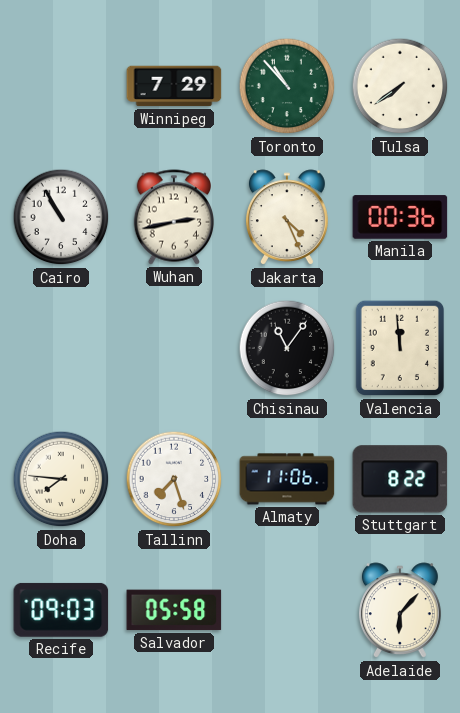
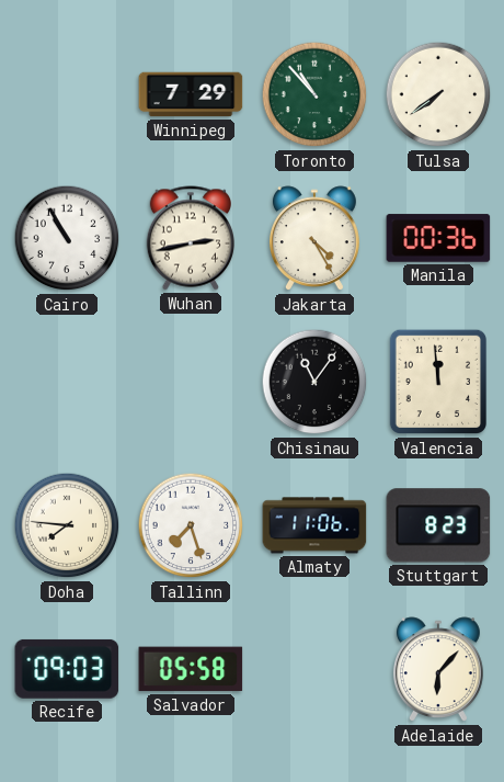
Jakarta: 4:26 -> 4:25
Stuttgart: 8:22 -> 8:23
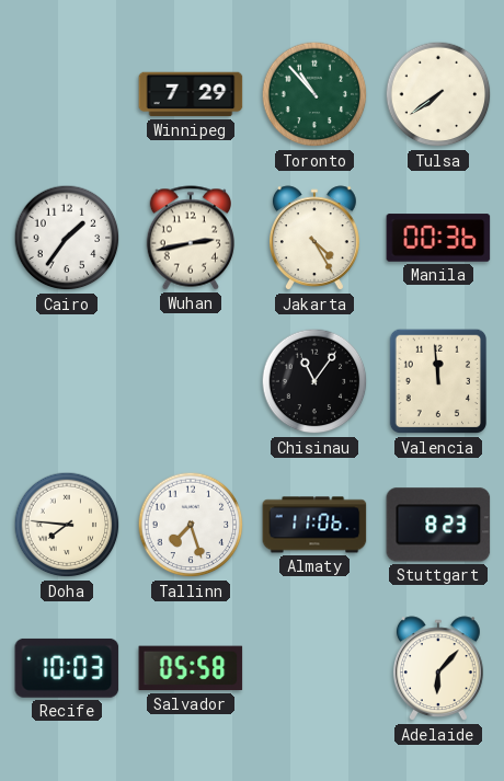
Cairo: 10:55 -> 1:36
Recife: 09:03 -> 10:03
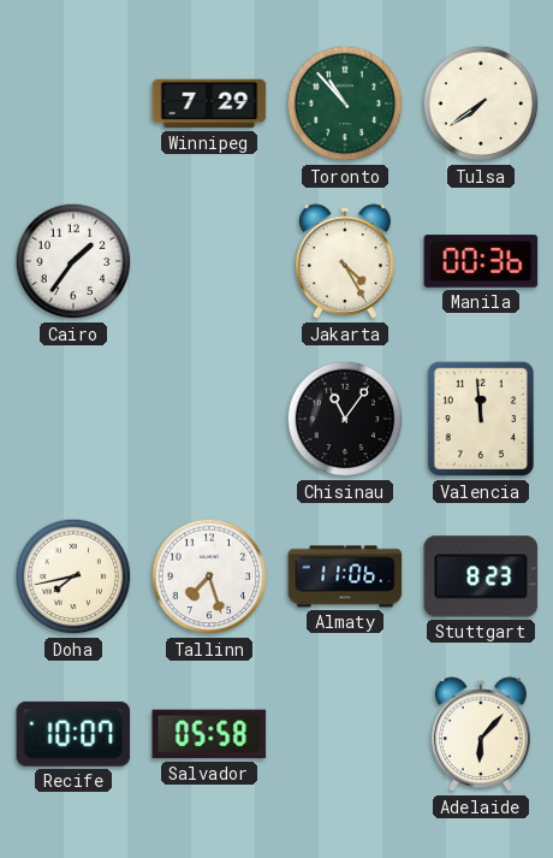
Wuhan: 2:43 -> none
Doha: 7:46 -> 7:43
Recife: 10:03 -> 10:07
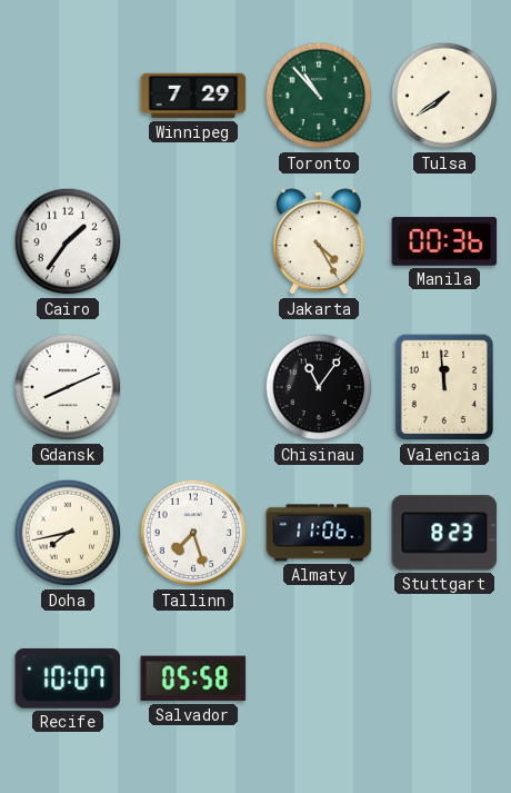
Gdansk: none -> 8:11
Adelaide: 6:07 -> none
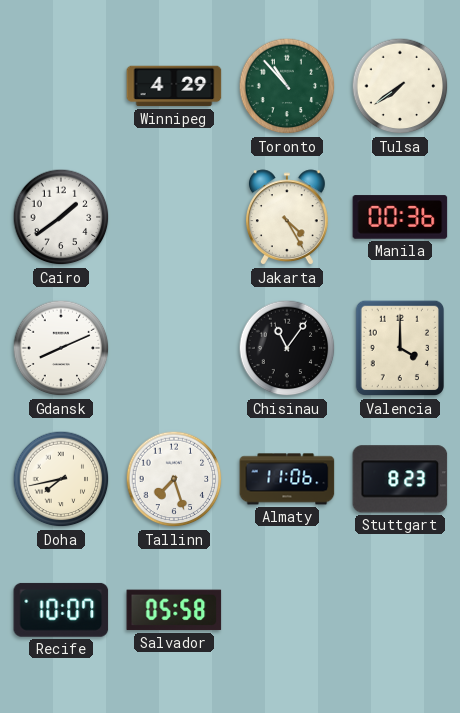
Winnipeg: 7:29 -> 4:29
Cairo: 1:36 -> 1:39
Valencia: 11:59 -> 4:00
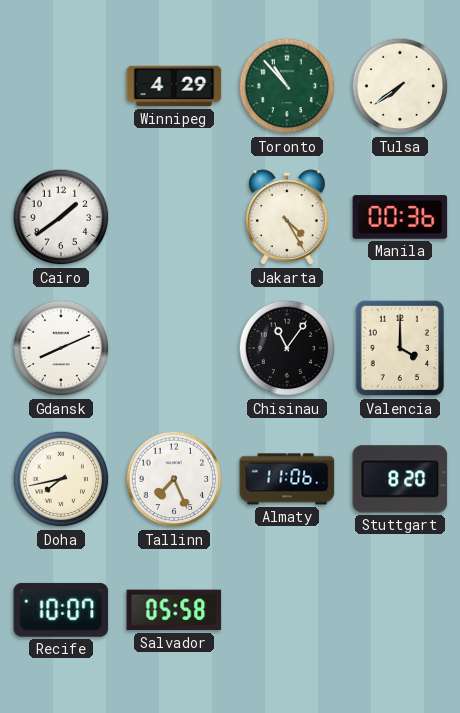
Tallinn: 7:27 -> 7:26
Stuttgart: 8:23 -> 8:20
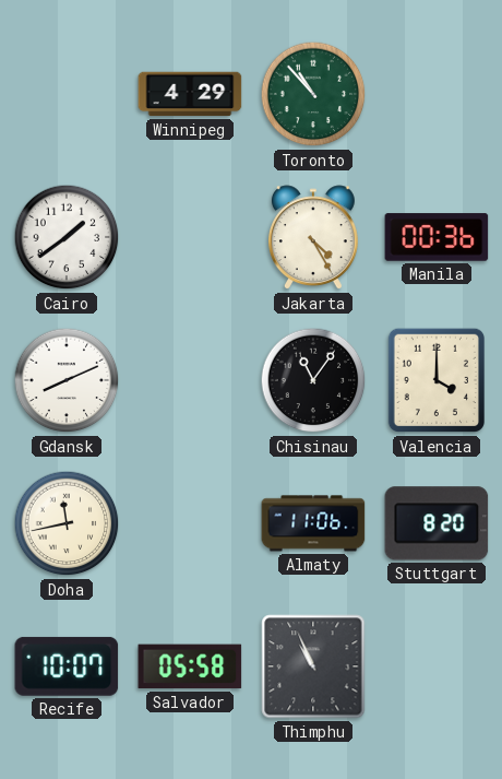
Tulsa: 7:39 -> none
Doha: 7:43 -> 11:43
Tallinn: 7:26 -> none
Thimphu: none -> 10:56
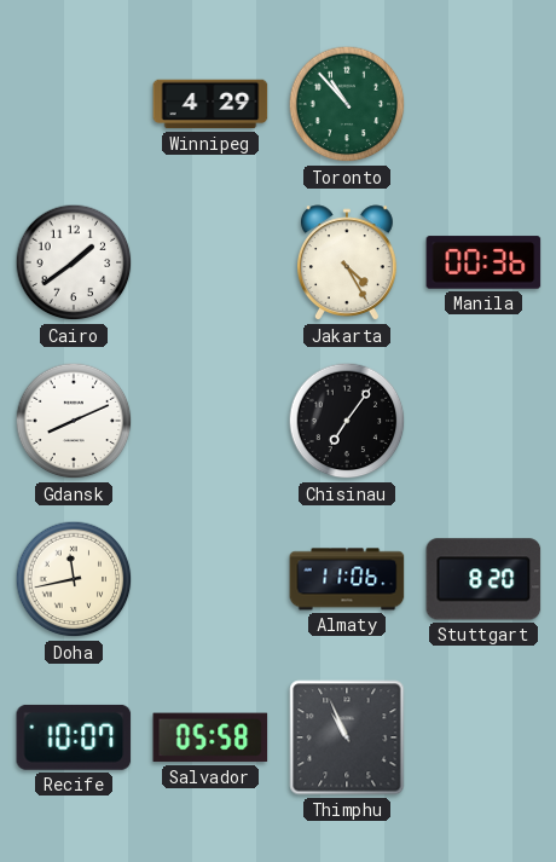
Chisinau: 11:06 -> 7:06
Valencia: 4:00 -> none
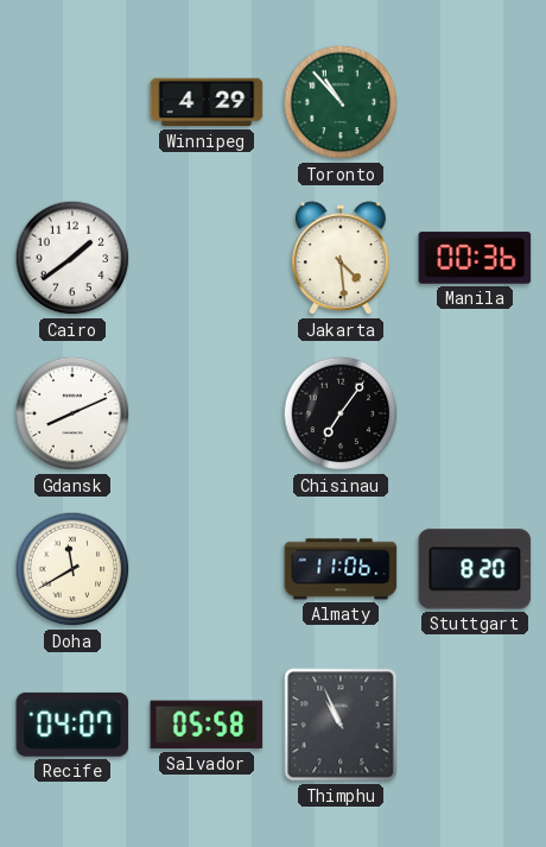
Jakarta: 4:25 -> 4:29
Doha: 11:43 -> 11:40
Recife: 10:07 -> 04:07
